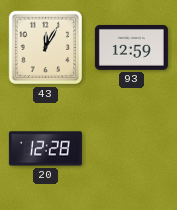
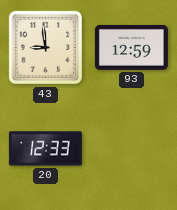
43: 12:05 -> 8:59
20: 12:28 -> 12:33
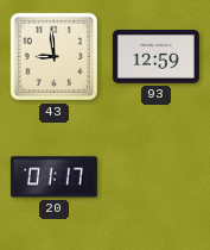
20: 12:33 -> 01:17
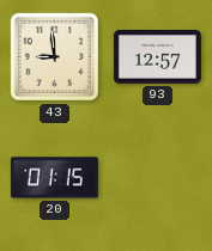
93: 12:59 -> 12:57
20: 01:17 -> 01:15
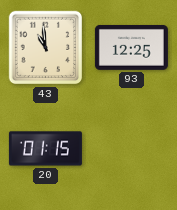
43: 8:59 -> 10:59
93: 12:57 -> 12:25
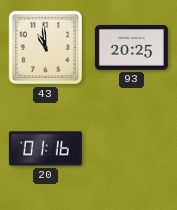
93: 12:25 -> 20:25
20: 01:15 -> 01:16
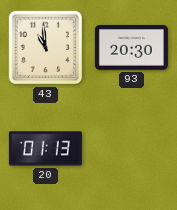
93: 20:25 -> 20:30
20: 01:16 -> 01:13
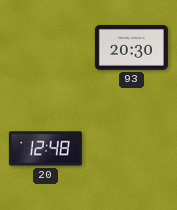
43: 10:59 -> none
20: 01:13 -> 12:48
